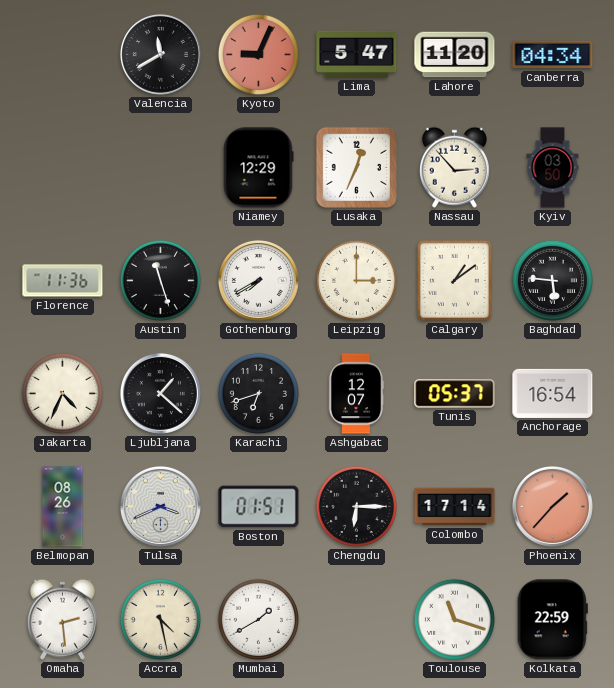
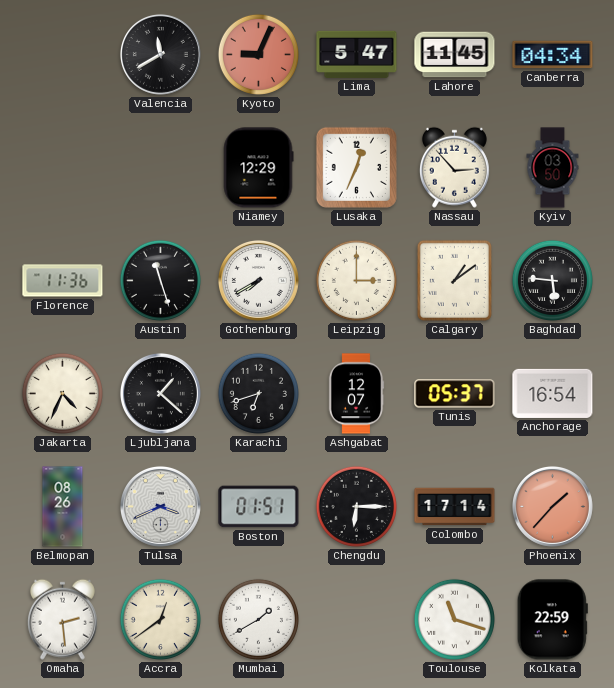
Lahore: 11:20 -> 11:45
Accra: 4:28 -> 12:39
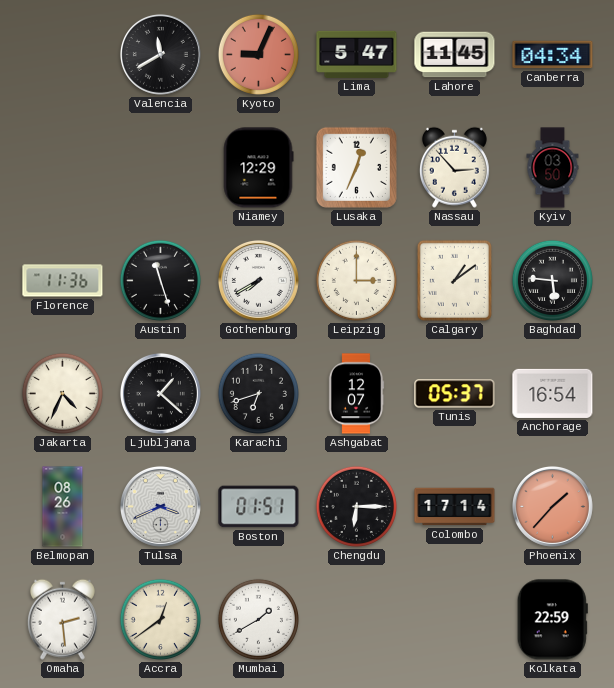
Toulouse: 11:18 -> none
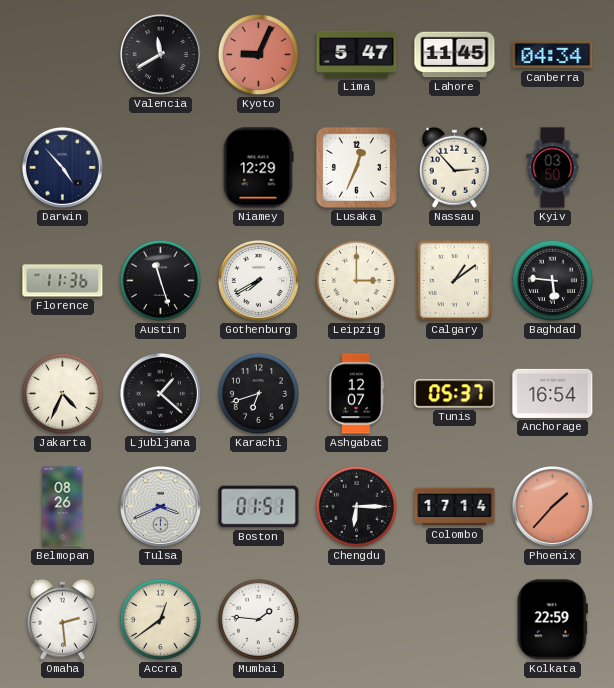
Darwin: none -> 4:53
Mumbai: 1:40 -> 1:46
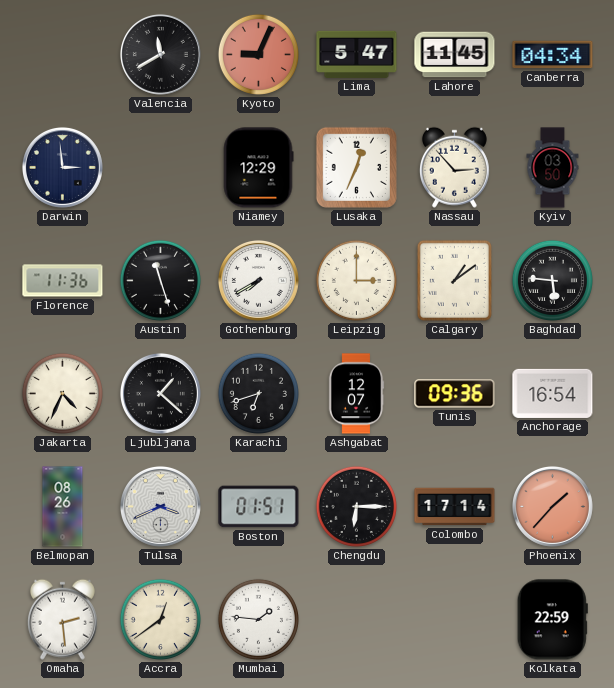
Darwin: 4:53 -> 2:59
Tunis: 05:37 -> 09:36
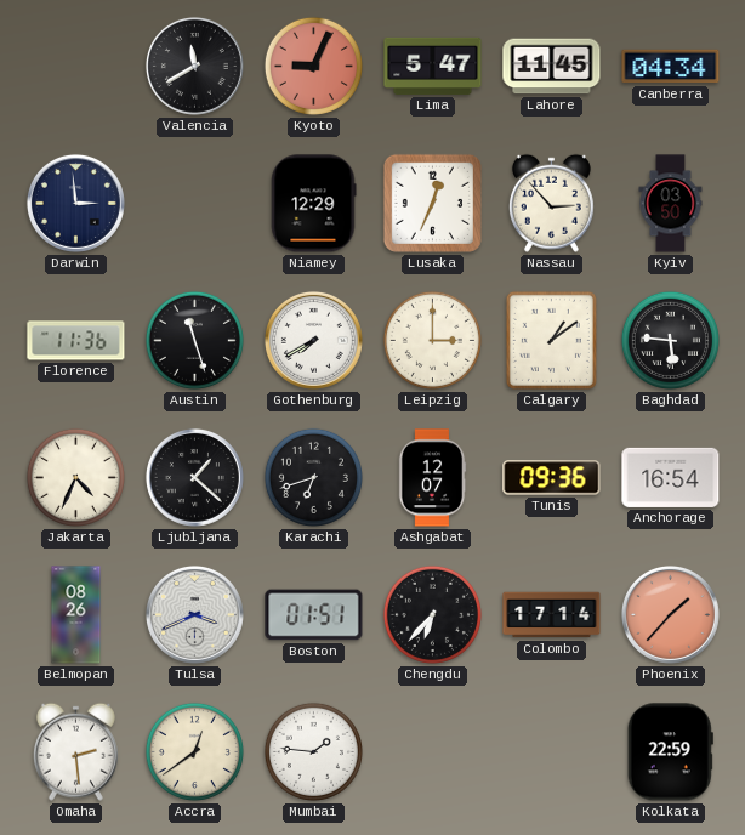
Chengdu: 6:15 -> 6:37
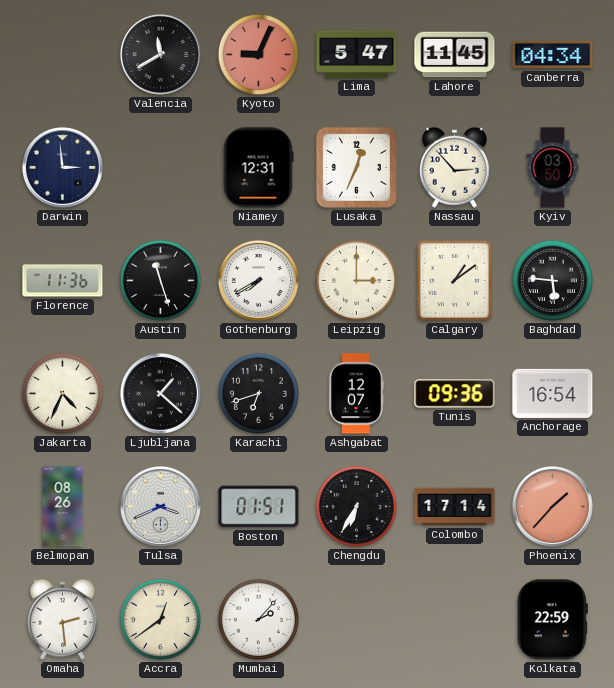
Niamey: 12:29 -> 12:31
Chengdu: 6:37 -> 6:35
Mumbai: 1:46 -> 2:07
